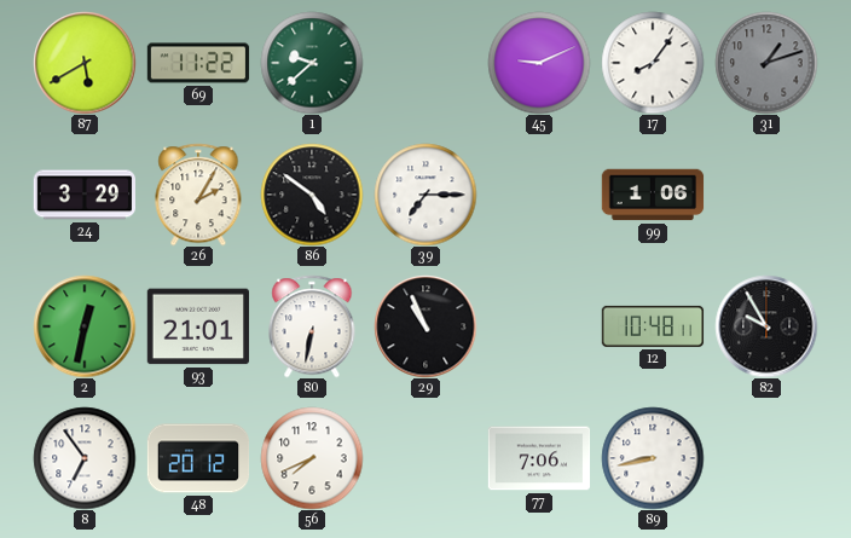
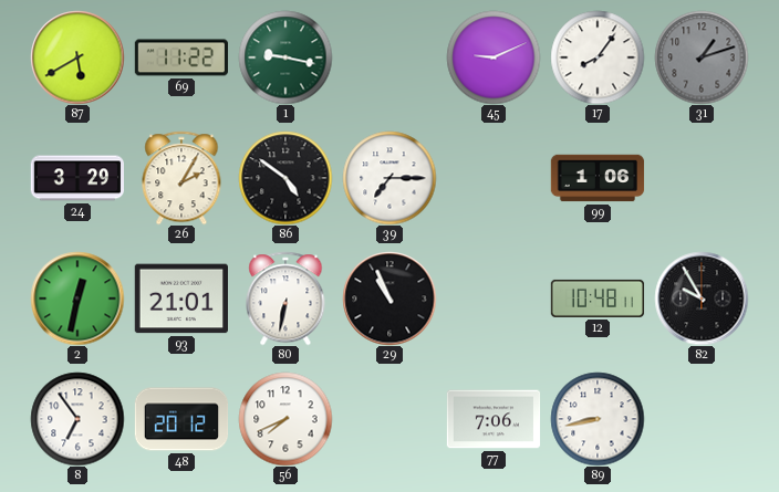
1: 9:38 -> 9:17
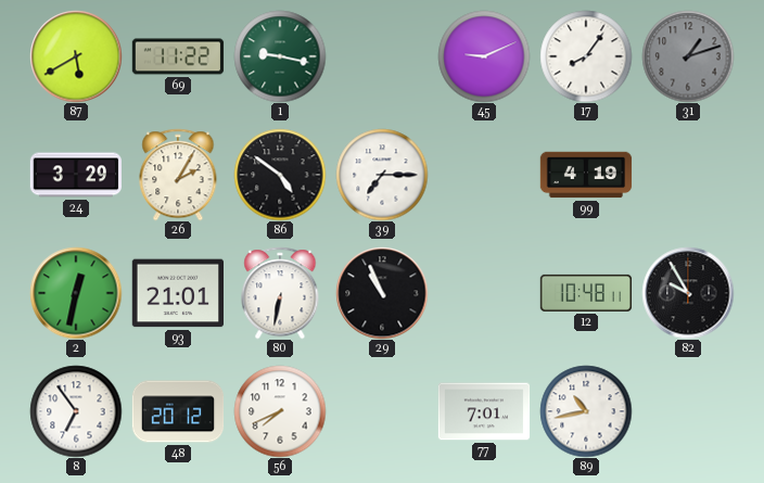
99: 1:06 -> 4:19
77: 7:06 -> 7:01
89: 8:43 -> 10:43
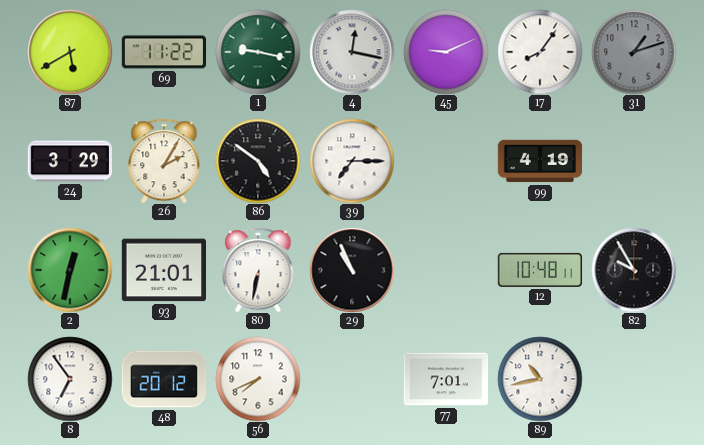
4: none -> 12:17
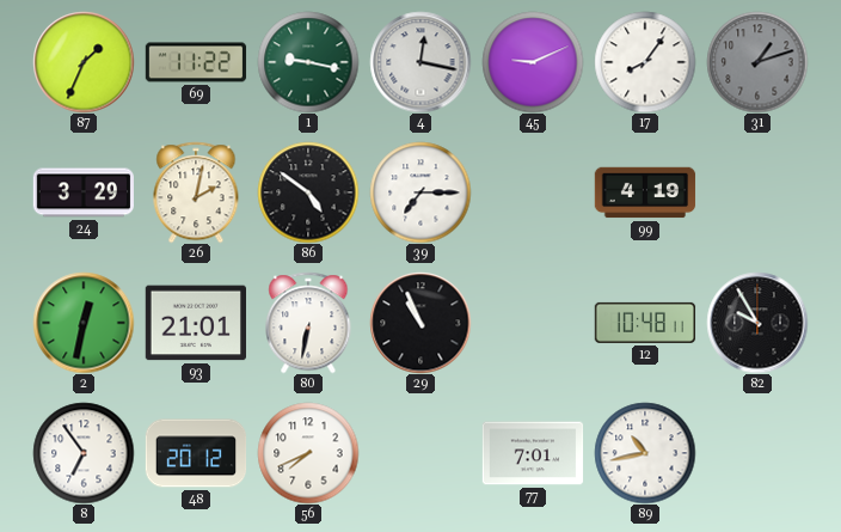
87: 5:40 -> 1:34
26: 2:05 -> 2:02
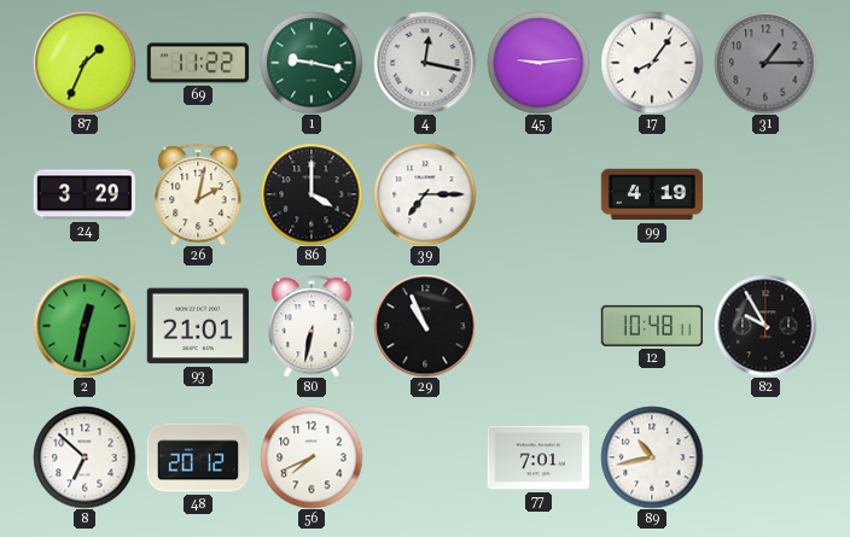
45: 9:11 -> 9:14
31: 1:12 -> 1:15
86: 4:51 -> 4:00
8: 6:54 -> 6:52
